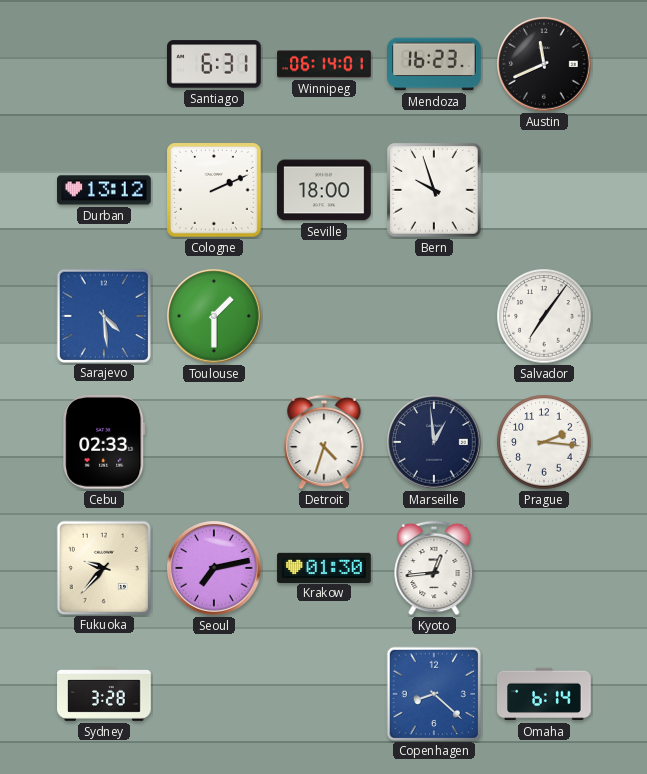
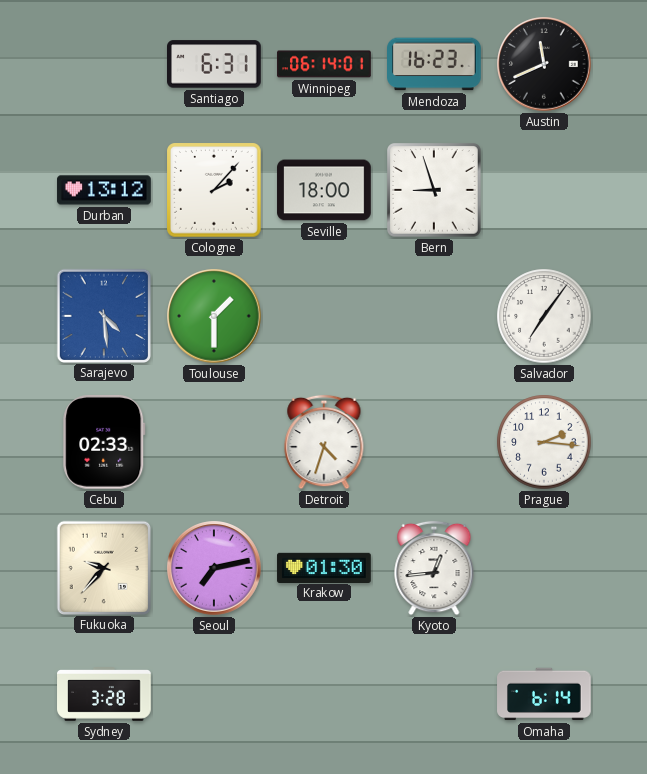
Cologne: 2:11 -> 2:07
Bern: 9:57 -> 8:57
Marseille: 12:59 -> none
Copenhagen: 8:22 -> none
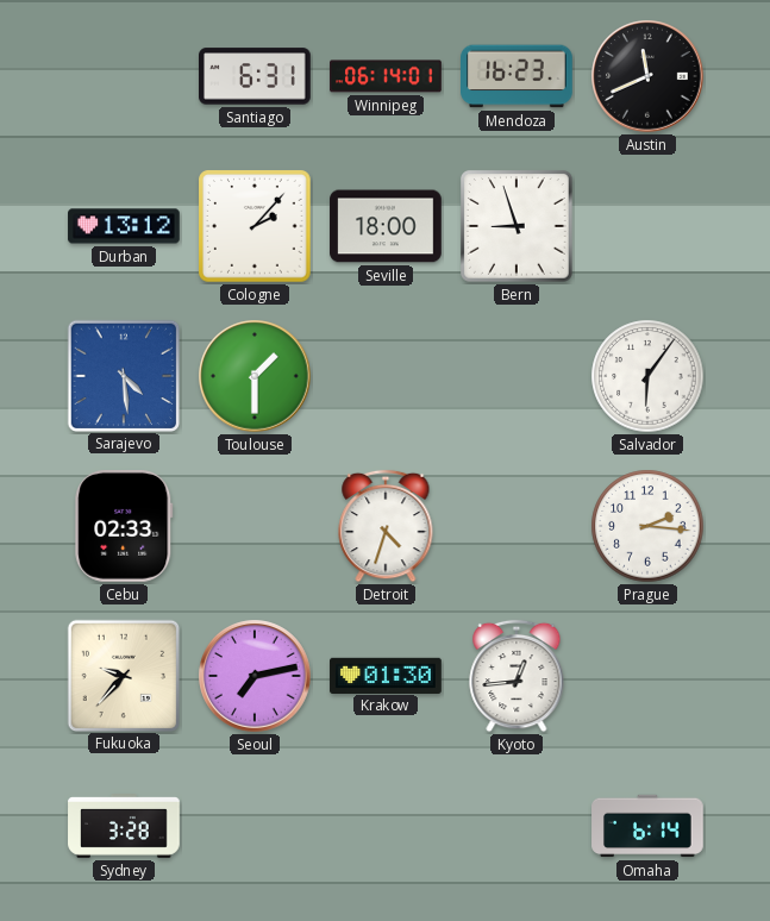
Salvador: 7:06 -> 6:06
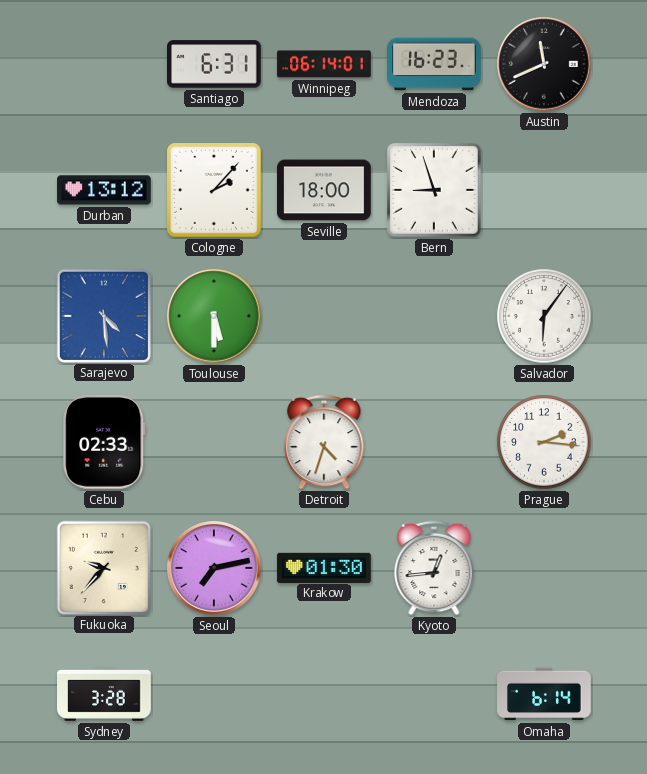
Toulouse: 1:30 -> 5:30
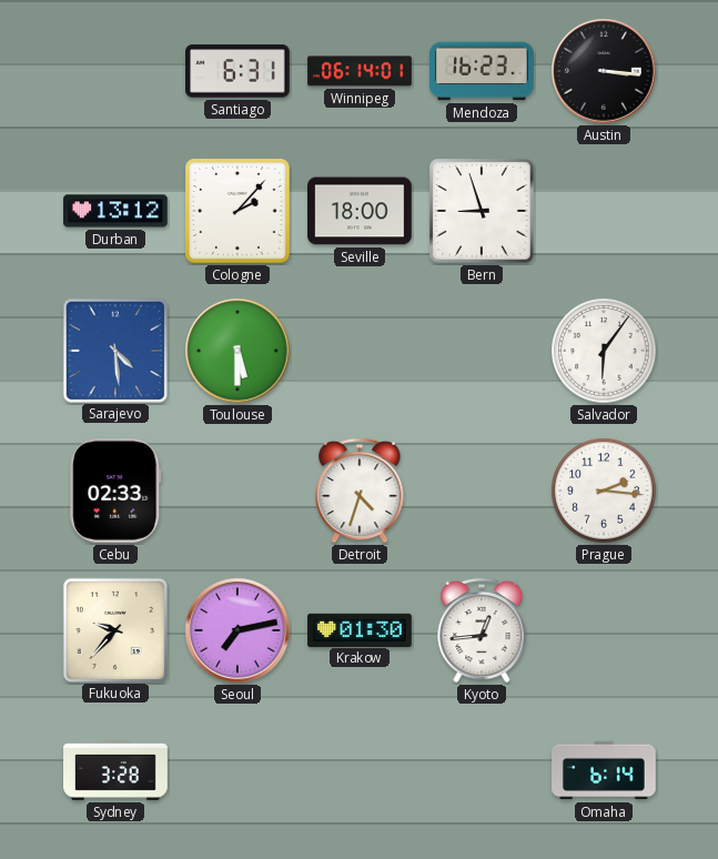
Austin: 11:41 -> 3:16
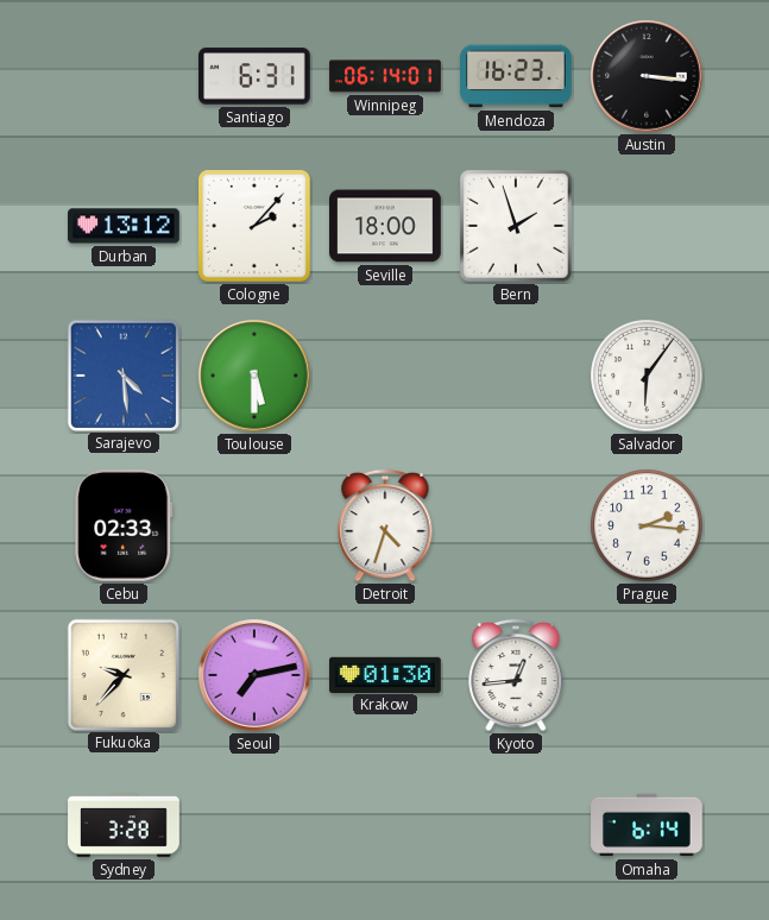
Bern: 8:57 -> 1:57
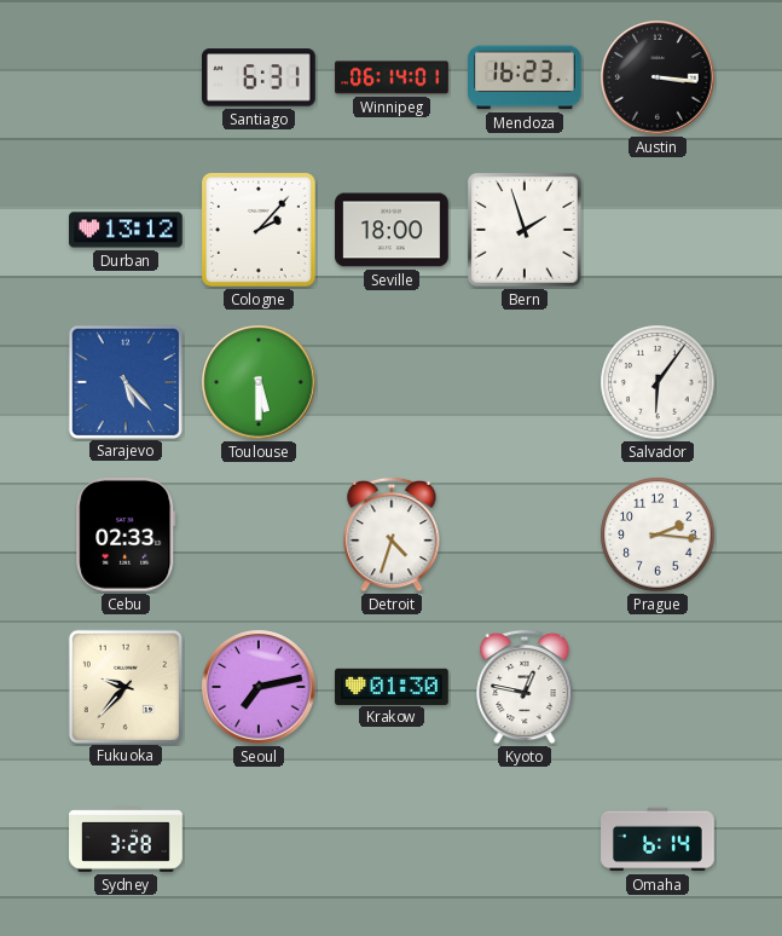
Sarajevo: 4:29 -> 5:23
Kyoto: 12:44 -> 12:47
